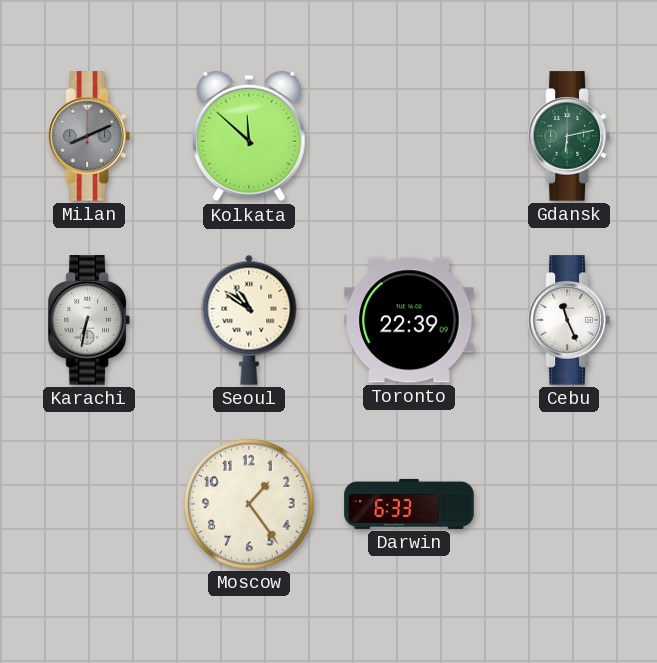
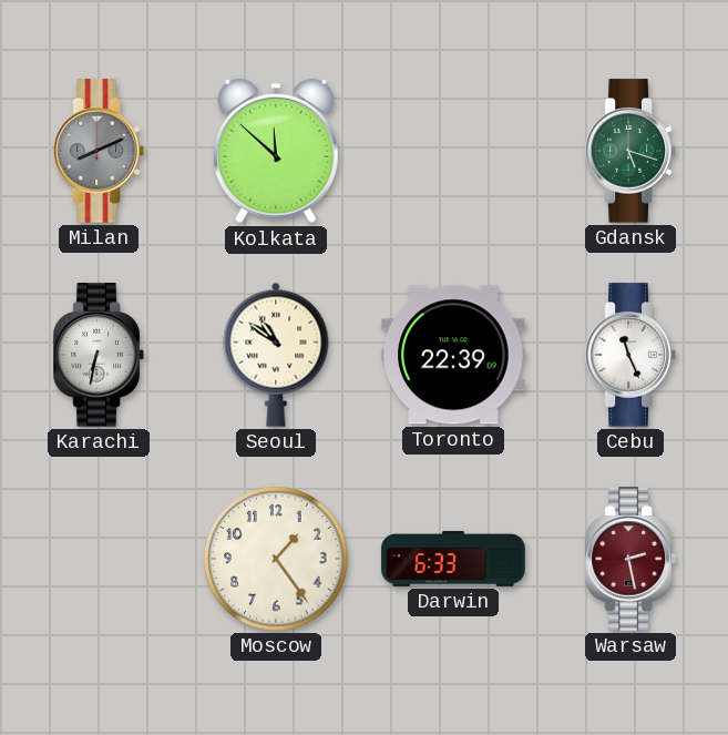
Gdansk: 6:13 -> 5:18
Warsaw: none -> 2:28
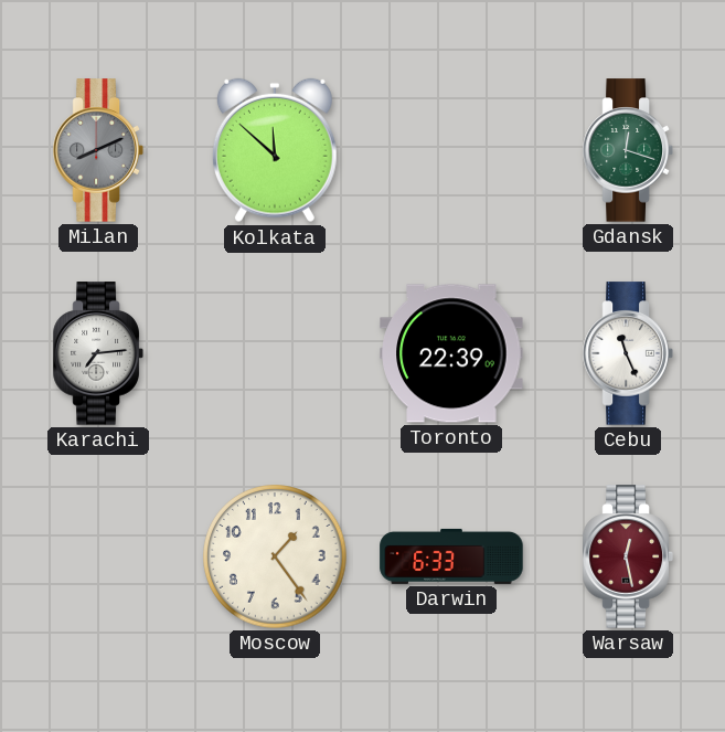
Gdansk: 5:18 -> 12:18
Karachi: 6:32 -> 7:14
Seoul: 10:51 -> none
Warsaw: 2:28 -> 12:28
